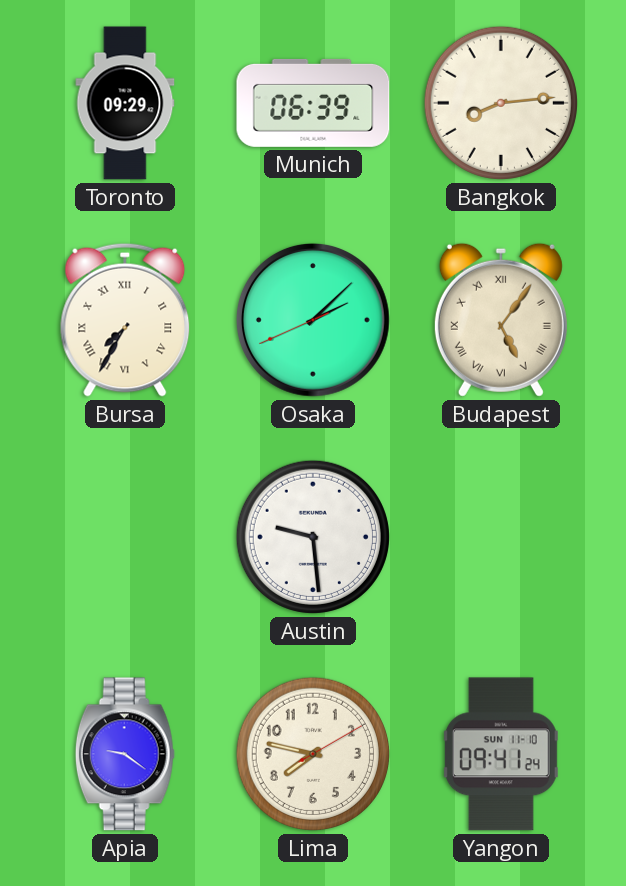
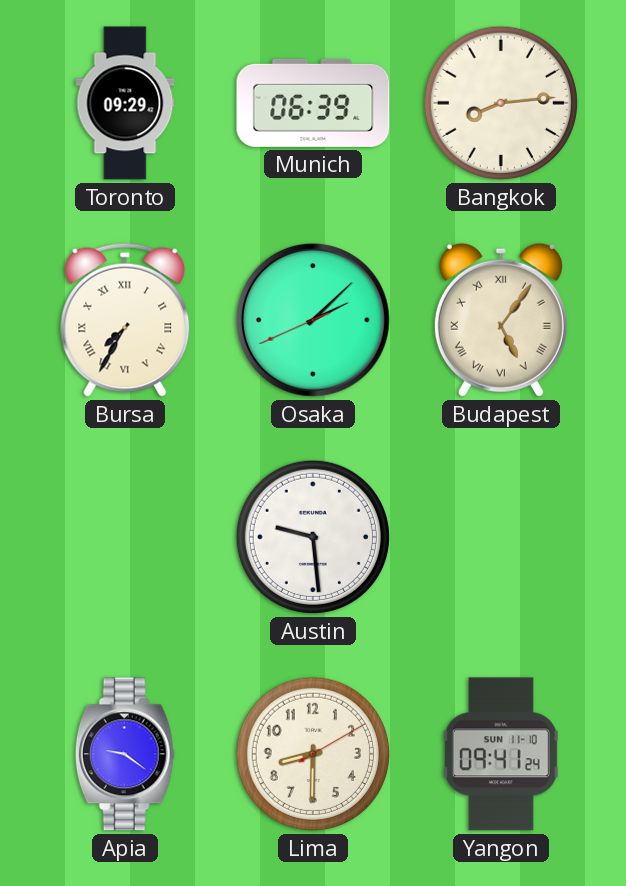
Lima: 7:47 -> 8:30
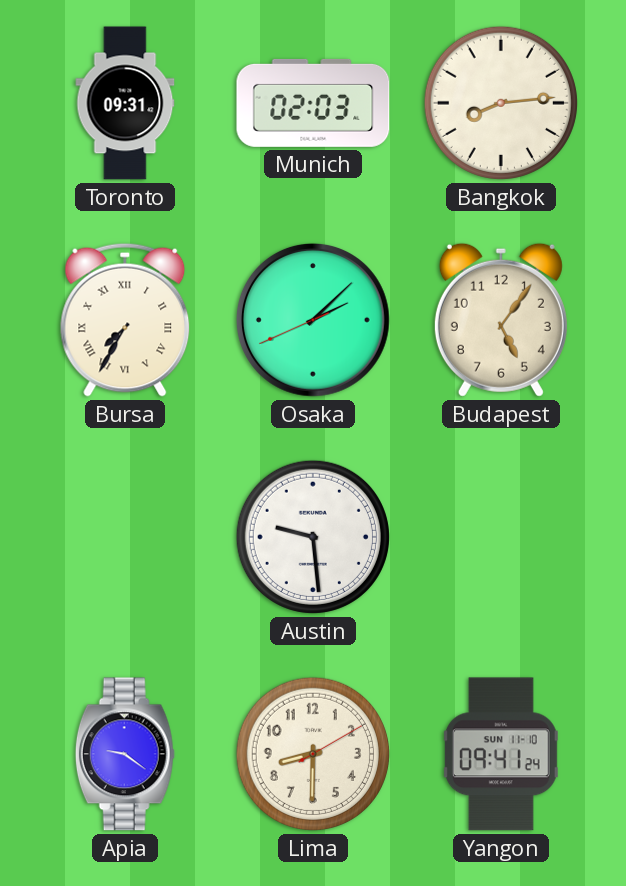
Toronto: 09:29 -> 09:31
Munich: 06:39 -> 02:03
Budapest numerals: Roman -> Arabic
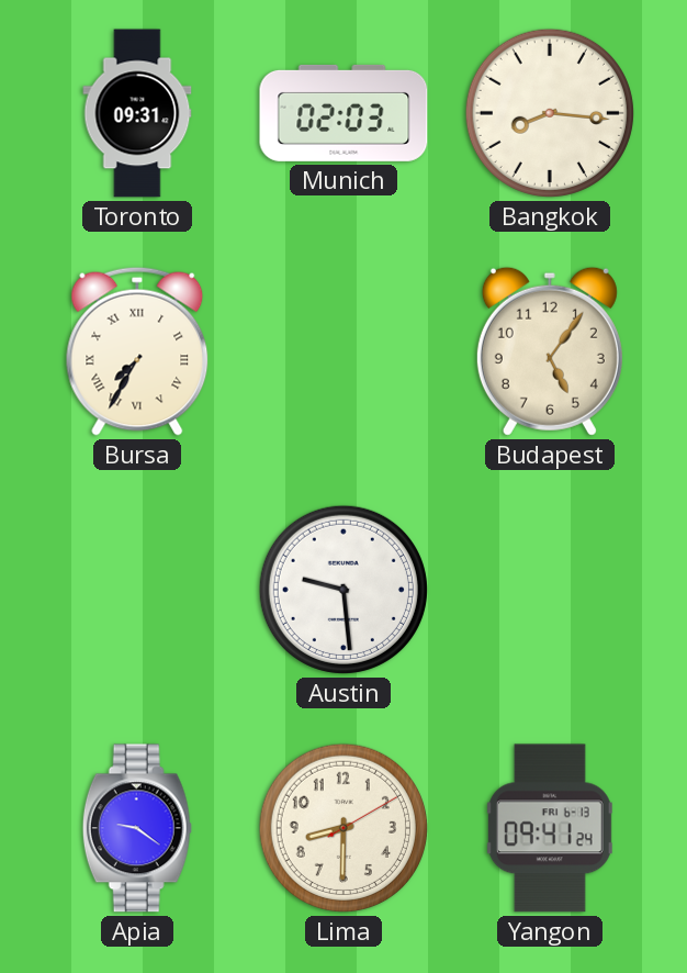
Bangkok: 8:14 -> 8:16
Osaka: 2:07 -> none
Yangon date: SUN 11-10 -> FRI 6-13
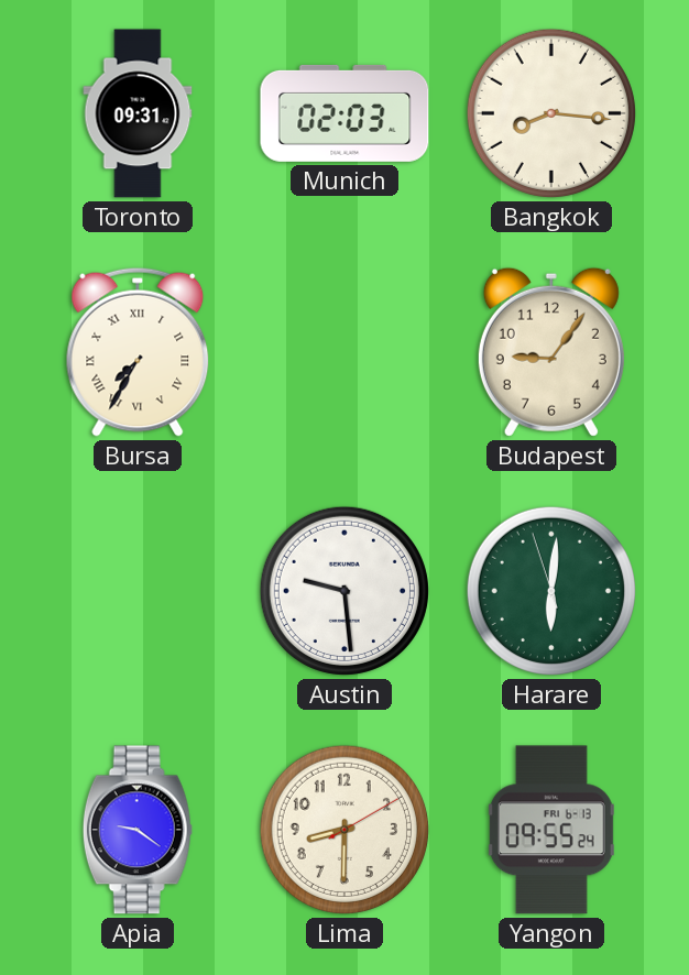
Budapest: 5:06 -> 9:06
Harare: none -> 6:00
Yangon: 09:41 -> 09:55
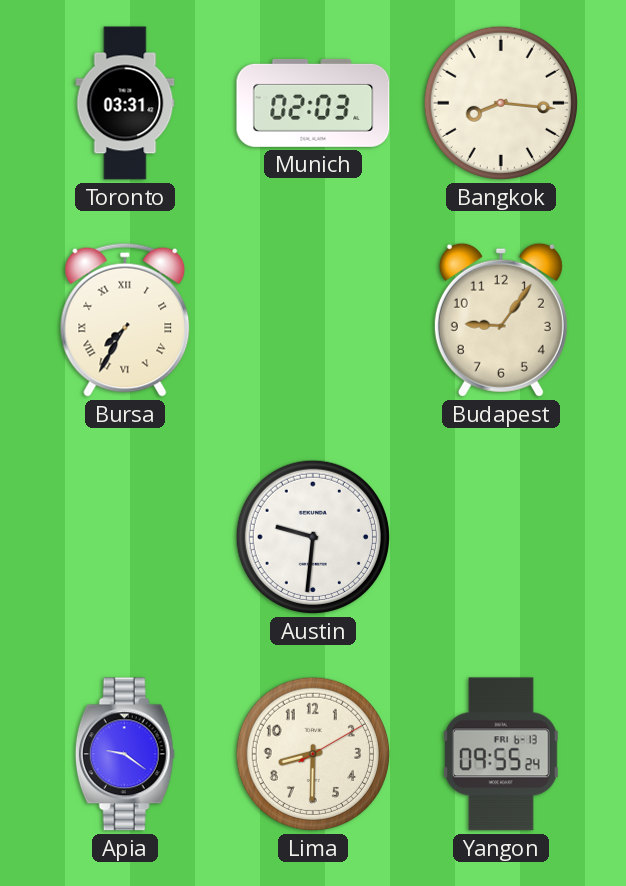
Toronto: 09:31 -> 03:31
Austin: 9:29 -> 9:31
Harare: 6:00 -> none
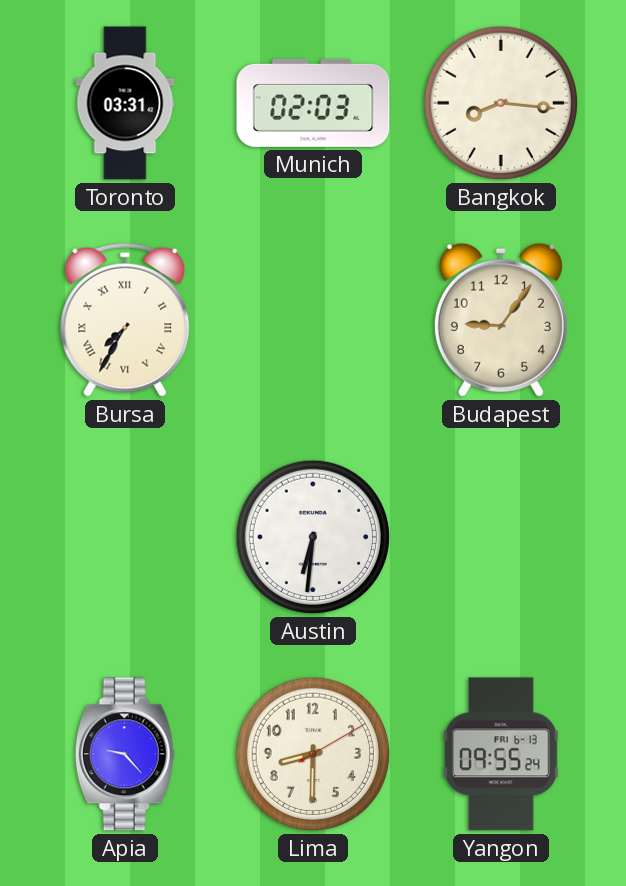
Austin: 9:31 -> 6:31
Apia: 9:21 -> 9:23
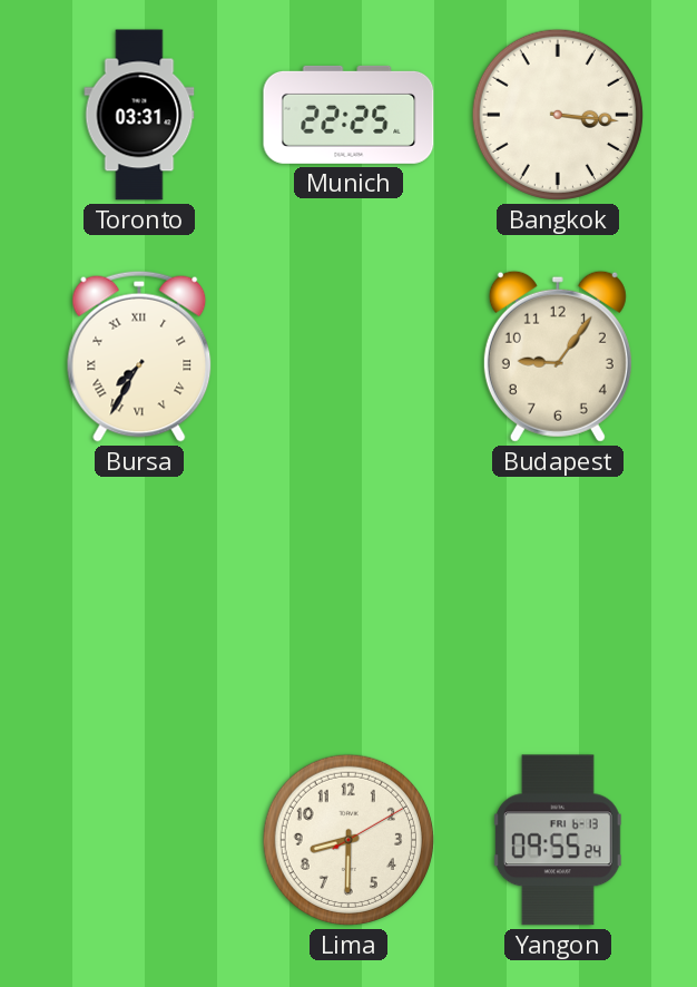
Munich: 02:03 -> 22:25
Bangkok: 8:16 -> 3:16
Austin: 6:31 -> none
Apia: 9:23 -> none
